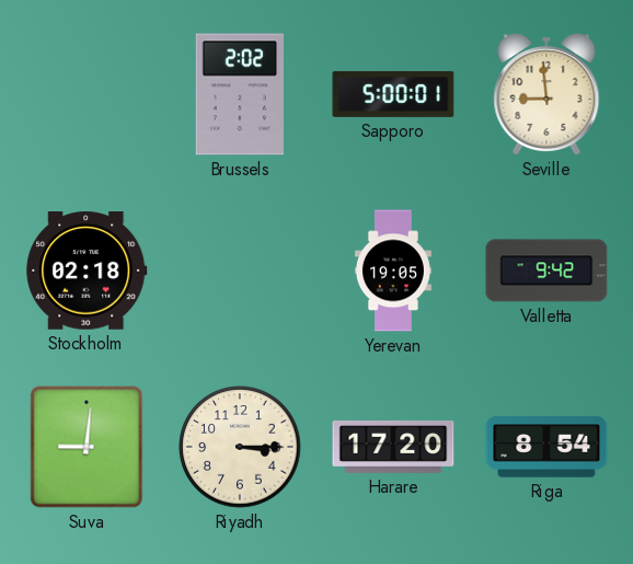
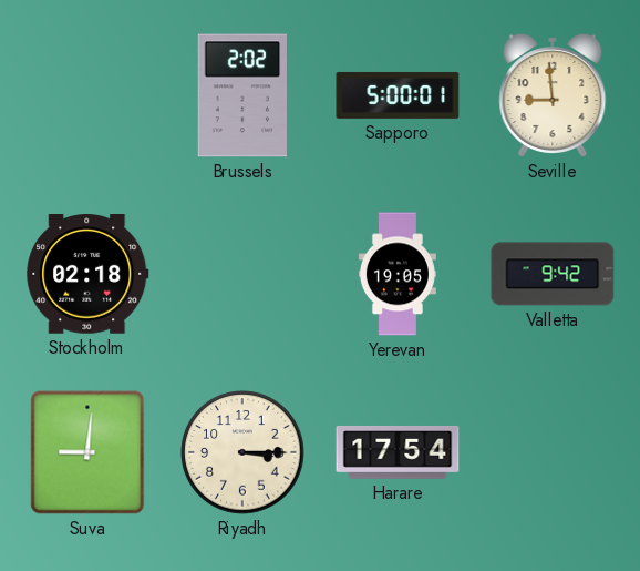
Harare: 17:20 -> 17:54
Riga: 8:54 -> none
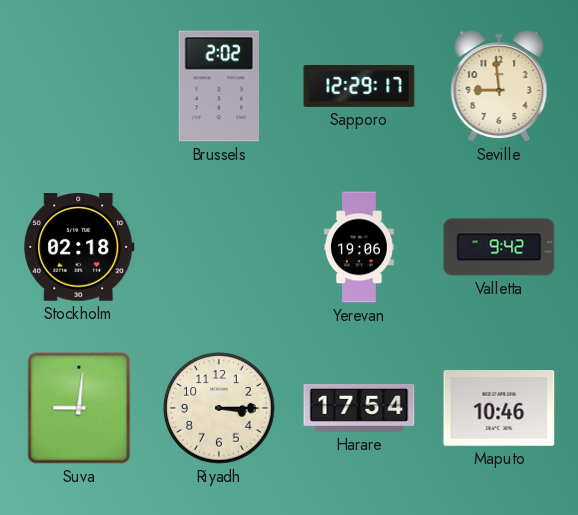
Sapporo: 5:00 -> 12:29
Yerevan: 19:05 -> 19:06
Maputo: none -> 10:46
